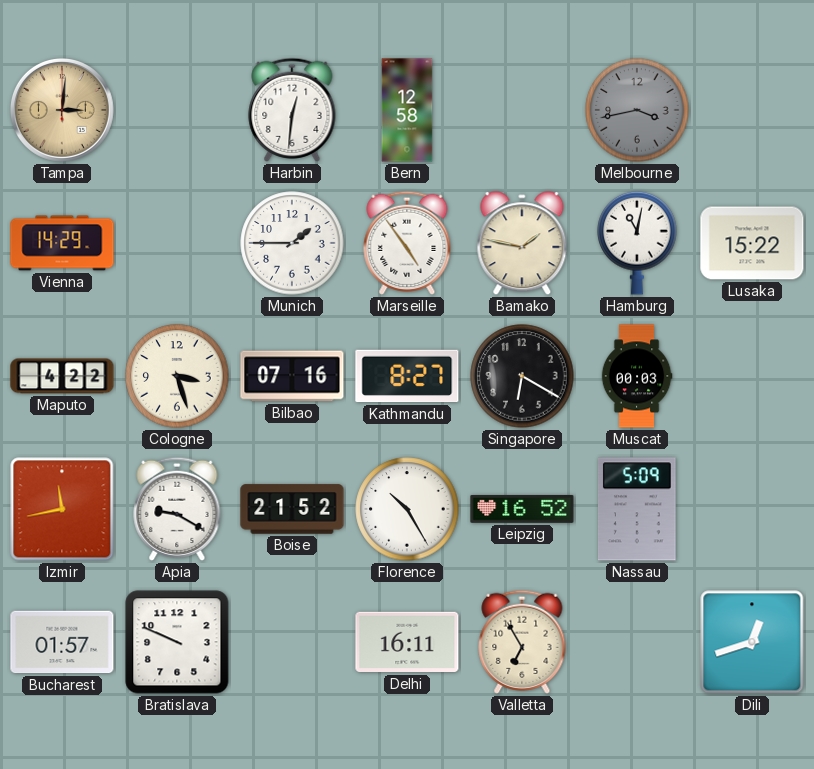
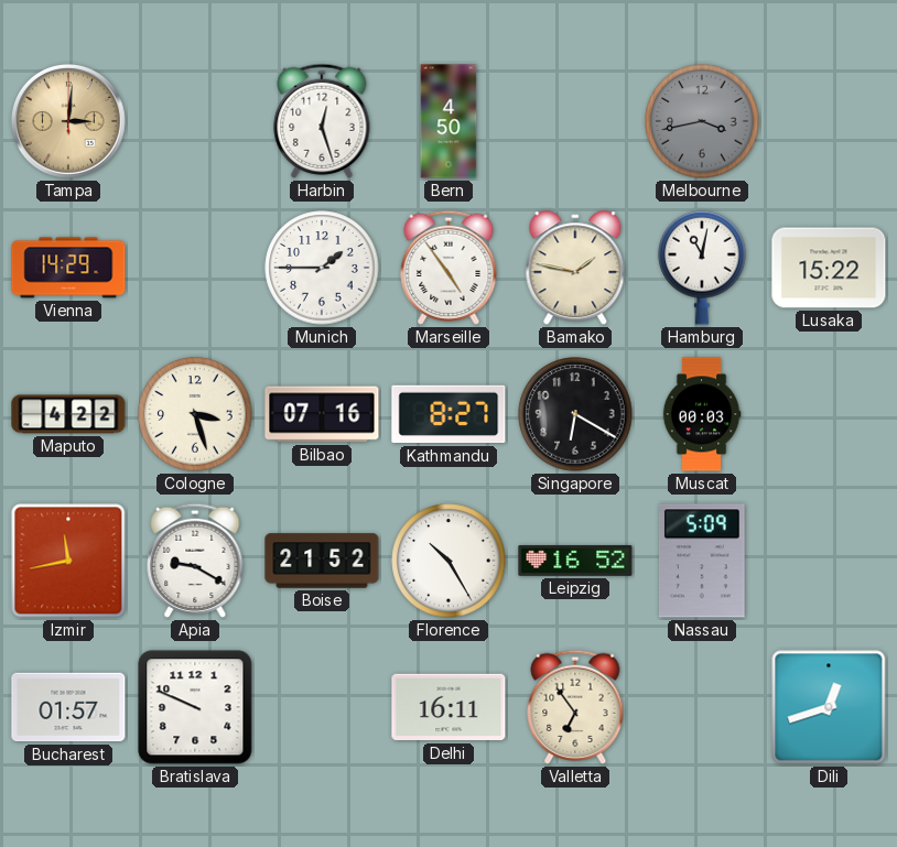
Harbin: 12:31 -> 12:27
Bern: 12:58 -> 4:50
Valletta: 6:55 -> 6:54
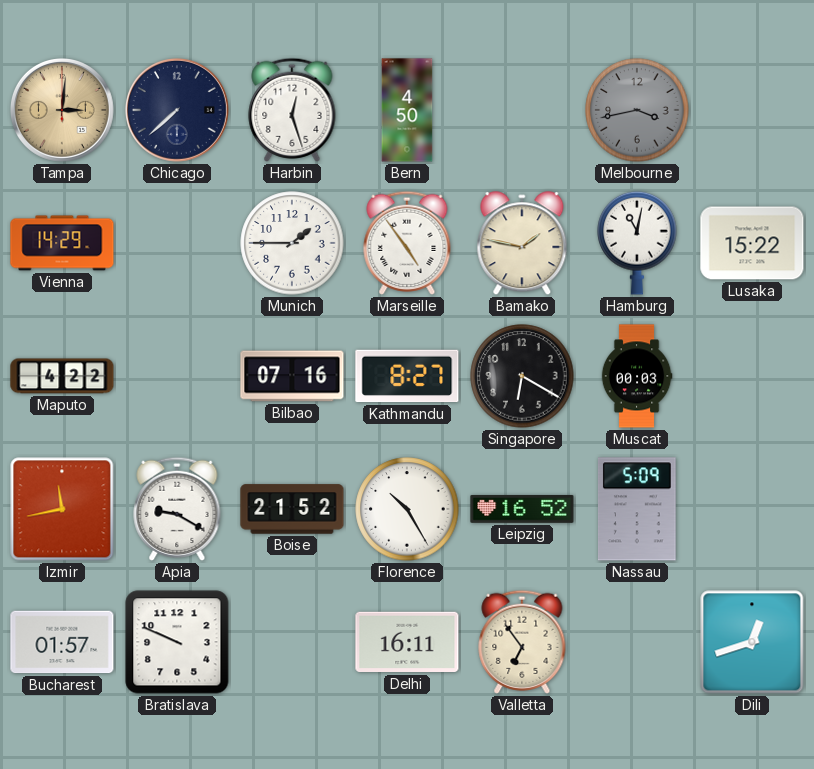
Chicago: none -> 7:38
Cologne: 3:27 -> none
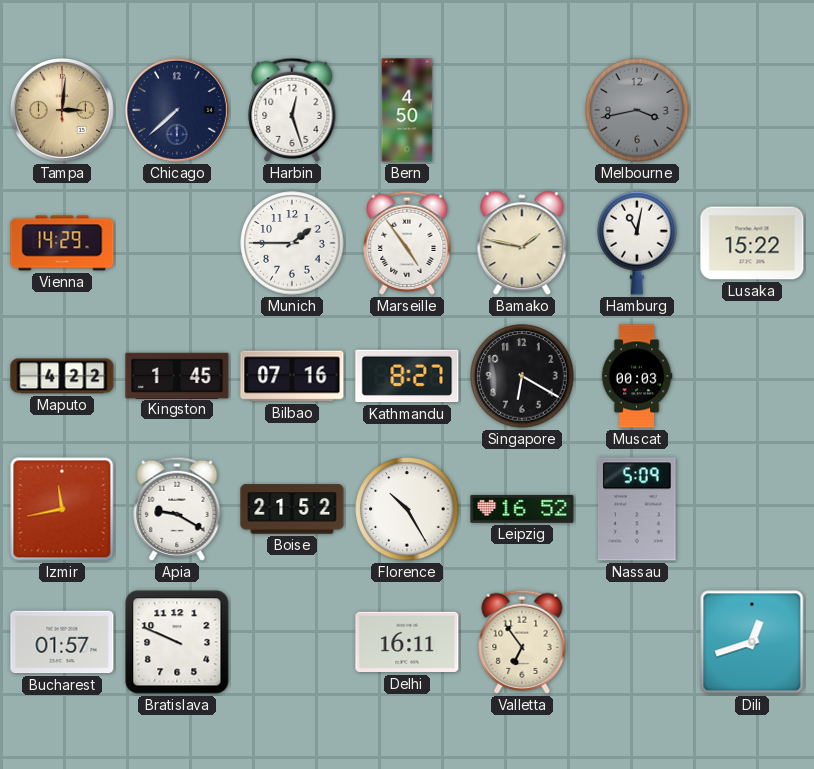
Kingston: none -> 1:45
